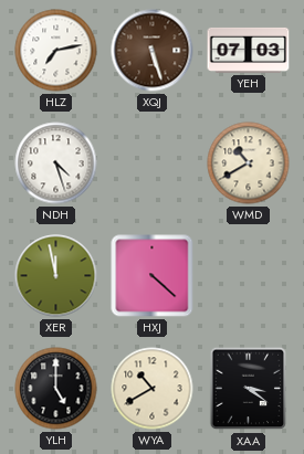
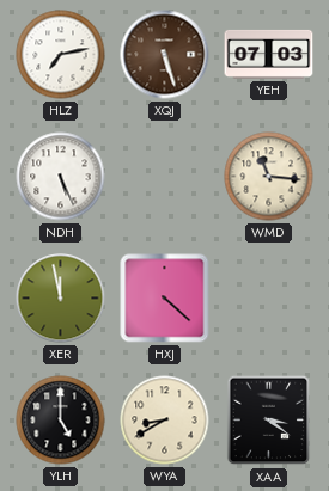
NDH: 4:27 -> 5:26
WMD: 10:40 -> 11:16
WYA: 10:40 -> 8:40
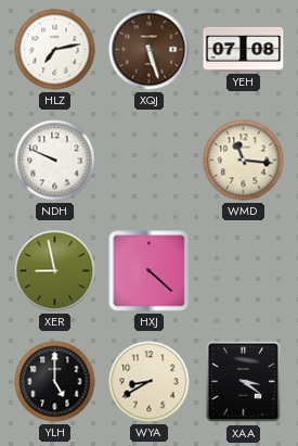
YEH: 07:03 -> 07:08
NDH: 5:26 -> 9:49
XER: 11:58 -> 8:58
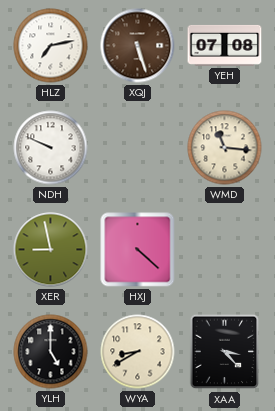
XAA: 3:21 -> 3:23
